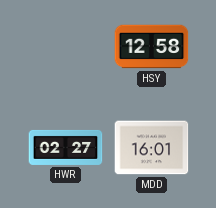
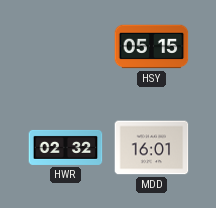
HSY: 12:58 -> 05:15
HWR: 02:27 -> 02:32
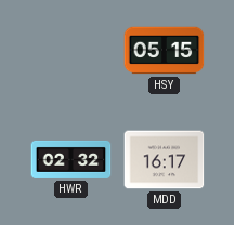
MDD: 16:01 -> 16:17
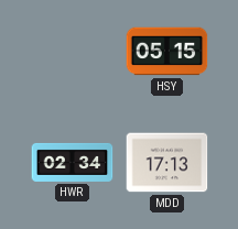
HWR: 02:32 -> 02:34
MDD: 16:17 -> 17:13
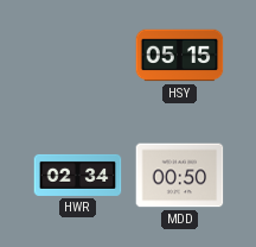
MDD: 17:13 -> 00:50
